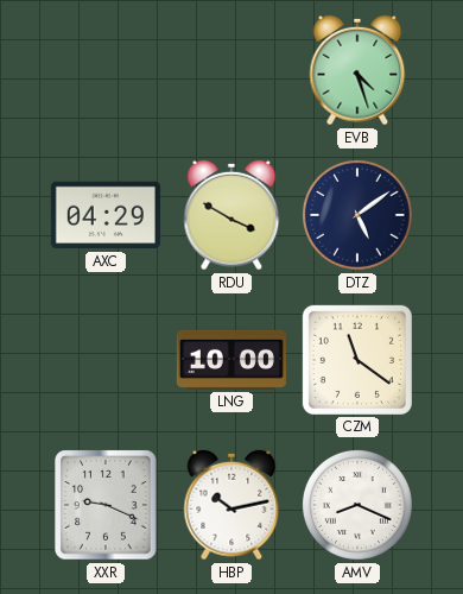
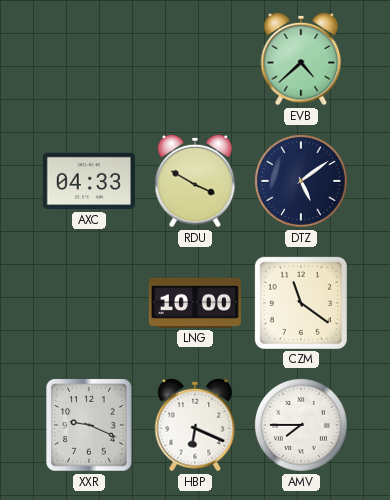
EVB: 4:27 -> 4:38
AXC: 04:29 -> 04:33
HBP: 10:13 -> 6:19
AMV: 8:19 -> 7:45
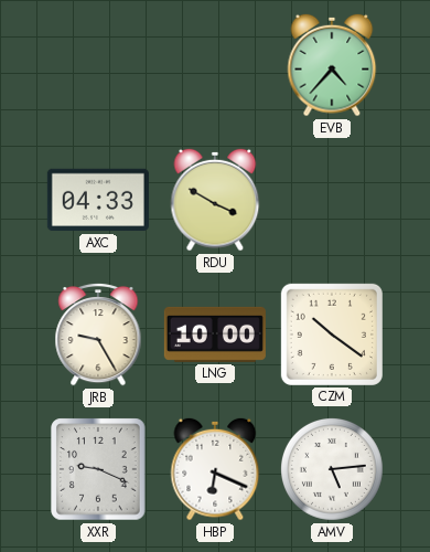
EVB: 4:38 -> 4:37
DTZ: 5:09 -> none
JRB: none -> 9:25
CZM: 11:21 -> 10:21
AMV: 7:45 -> 5:14
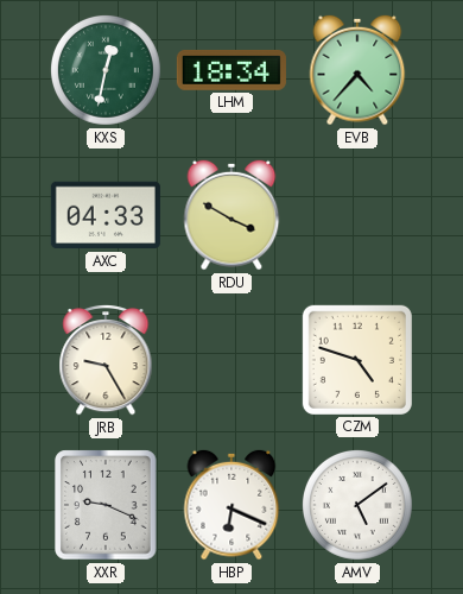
KXS: none -> 12:32
LHM: none -> 18:34
LNG: 10:00 -> none
CZM: 10:21 -> 4:48
AMV: 5:14 -> 5:09
